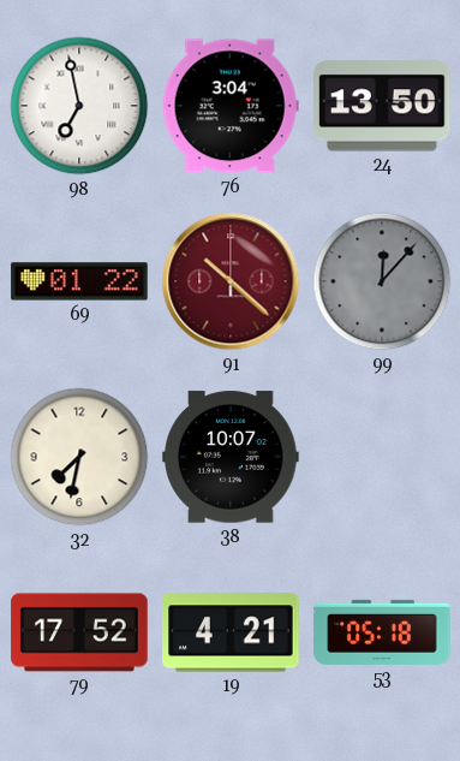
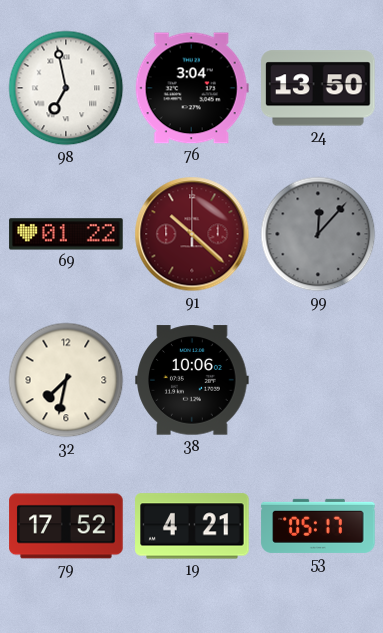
38: 10:07 -> 10:06
53: 05:18 -> 05:17
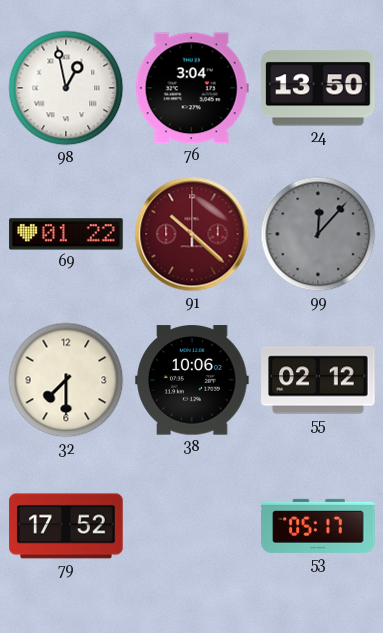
98: 6:58 -> 12:58
32: 7:32 -> 7:30
55: none -> 02:12
19: 4:21 -> none
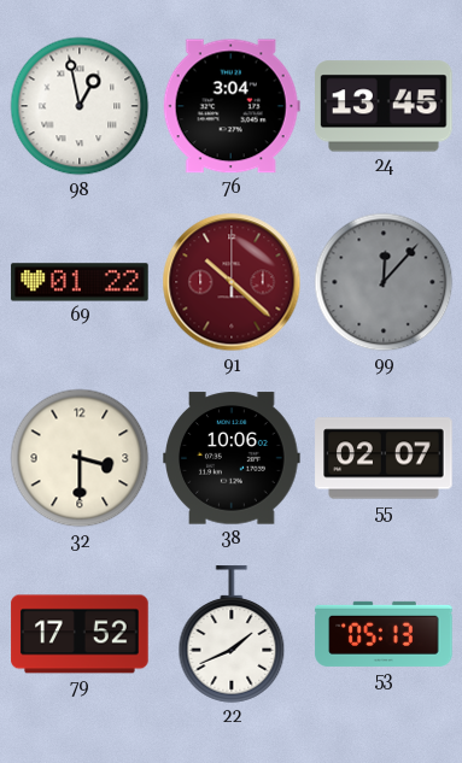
24: 13:50 -> 13:45
32: 7:30 -> 3:30
55: 02:12 -> 02:07
22: none -> 1:41
53: 05:17 -> 05:13
